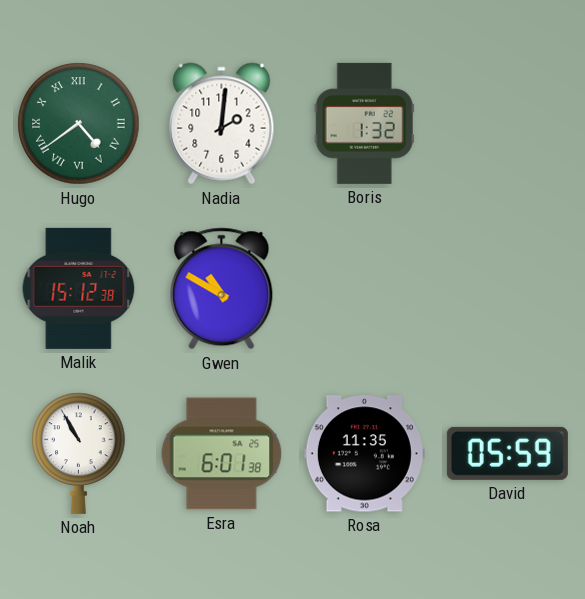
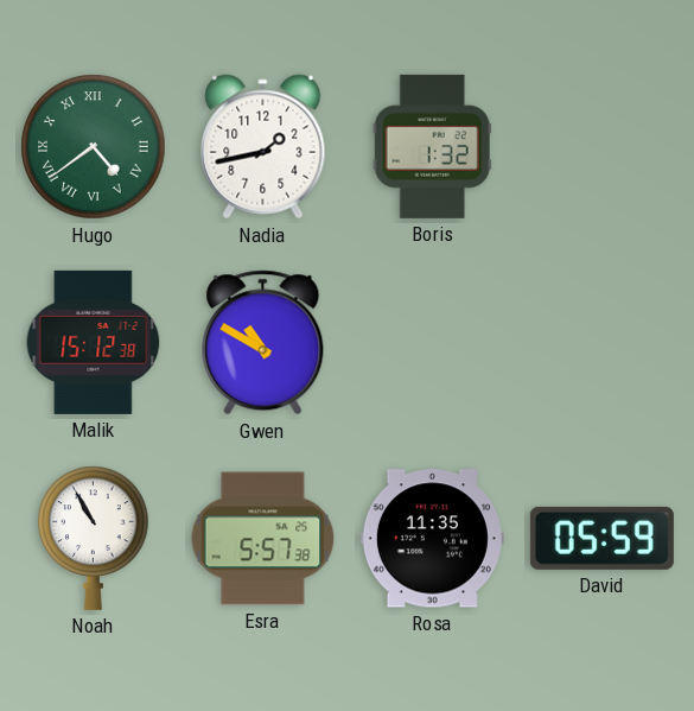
Nadia: 2:01 -> 1:43
Esra: 6:01 -> 5:57
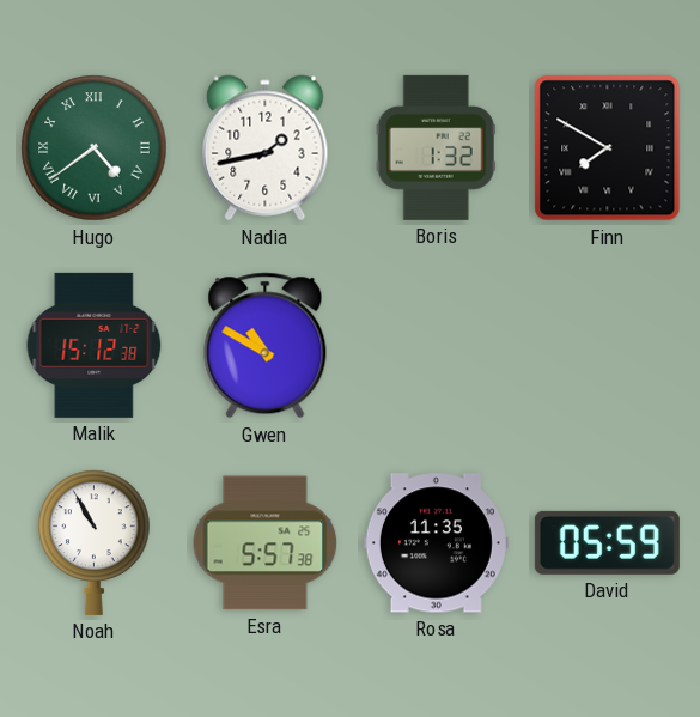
Finn: none -> 7:50
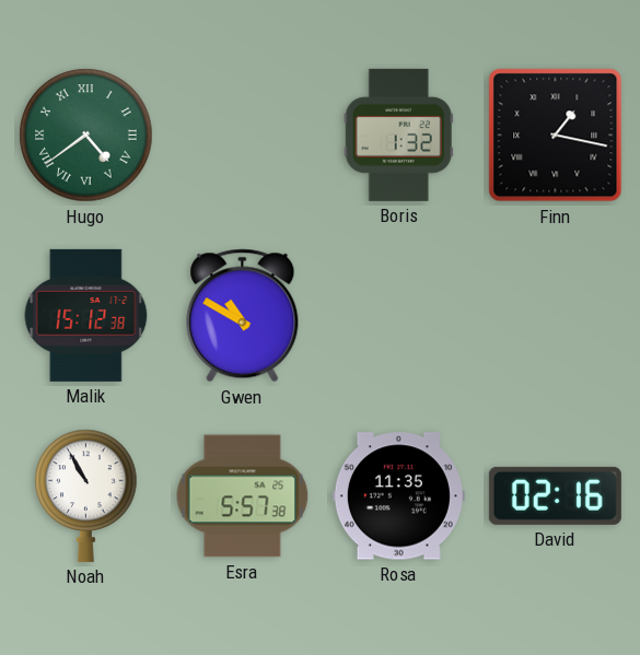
Nadia: 1:43 -> none
Finn: 7:50 -> 1:17
David: 05:59 -> 02:16
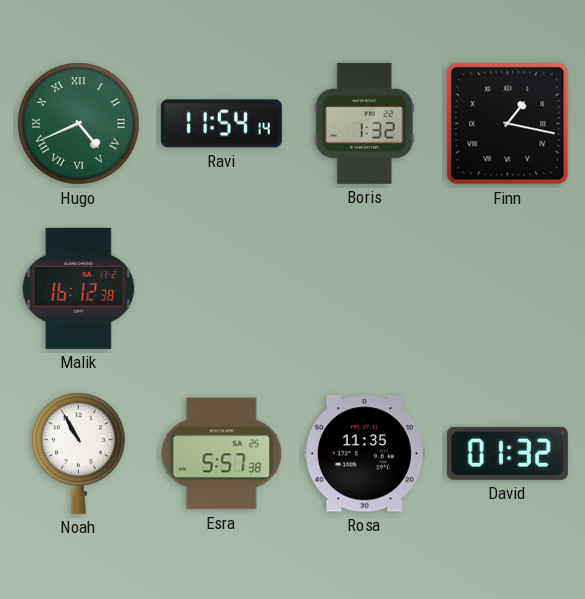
Hugo: 4:39 -> 4:41
Ravi: none -> 11:54
Malik: 15:12 -> 16:12
Gwen: 10:50 -> none
David: 02:16 -> 01:32
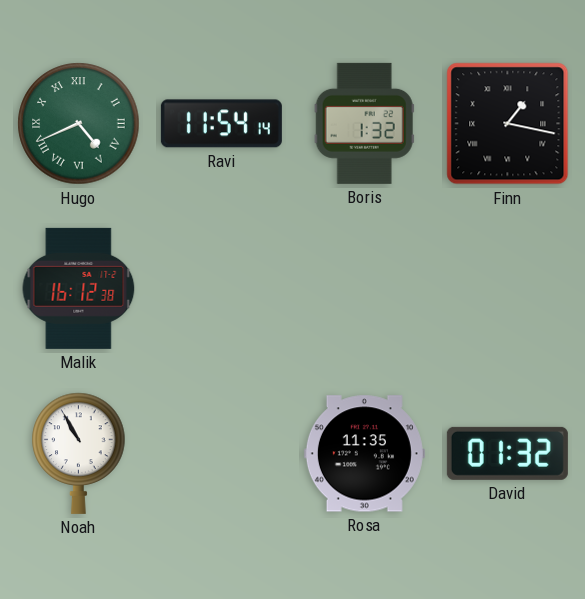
Esra: 5:57 -> none
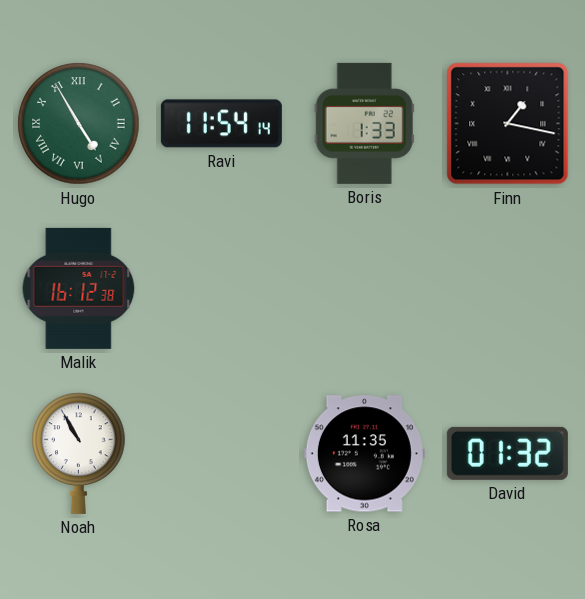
Hugo: 4:41 -> 4:55
Boris: 1:32 -> 1:33
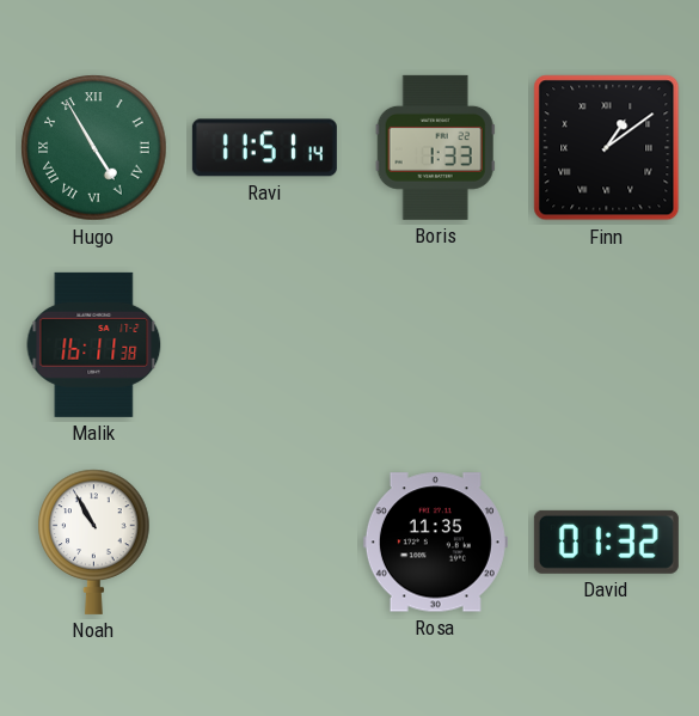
Ravi: 11:54 -> 11:51
Finn: 1:17 -> 1:09
Malik: 16:12 -> 16:11
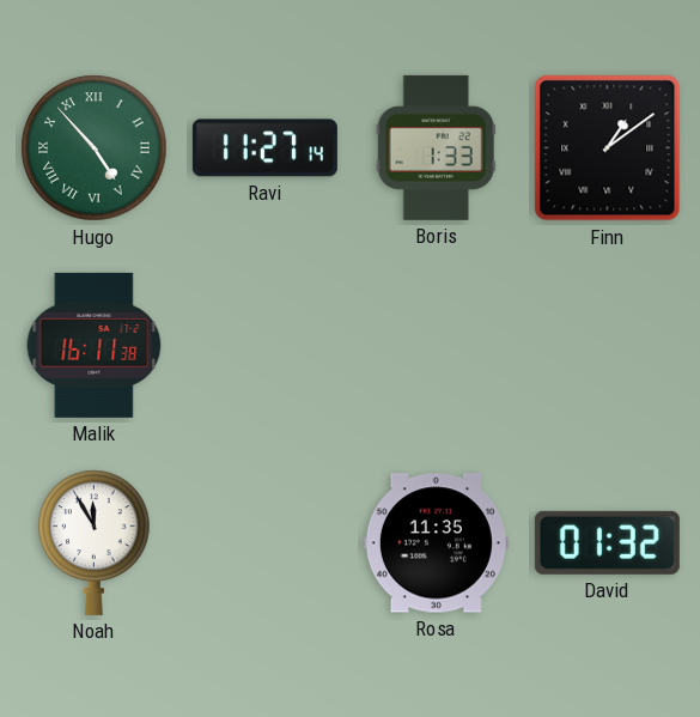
Hugo: 4:55 -> 4:53
Ravi: 11:51 -> 11:27
Noah: 10:55 -> 11:55
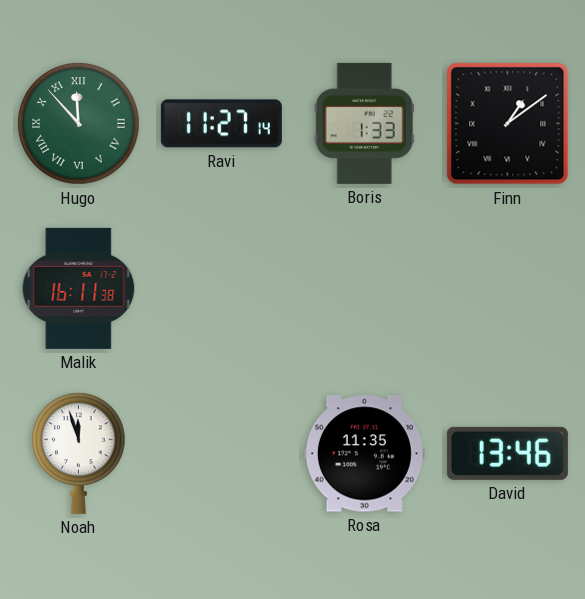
Hugo: 4:53 -> 11:53
Noah: 11:55 -> 11:57
David: 01:32 -> 13:46
